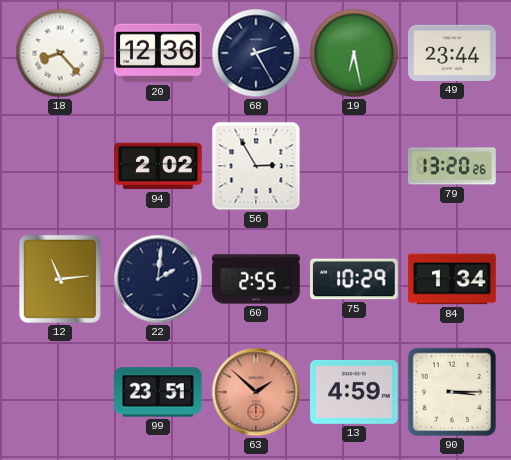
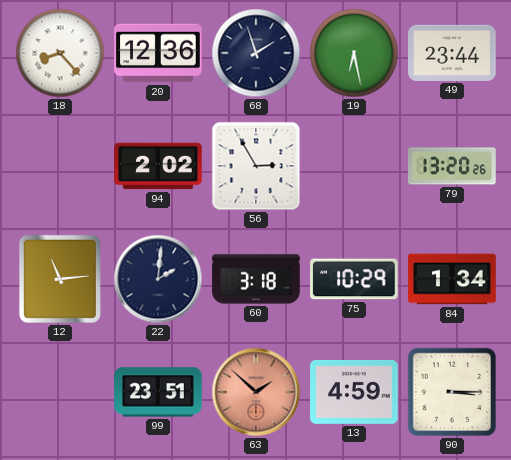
68: 2:25 -> 1:57
60: 2:55 -> 3:18
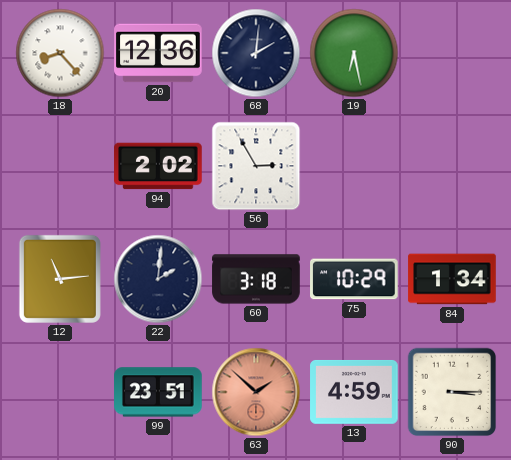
68: 1:57 -> 2:01
49: 23:44 -> none
79: 13:20 -> none
